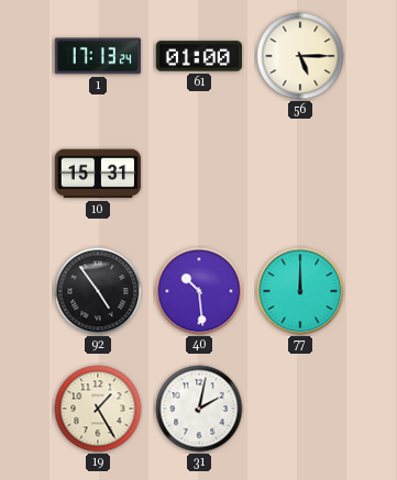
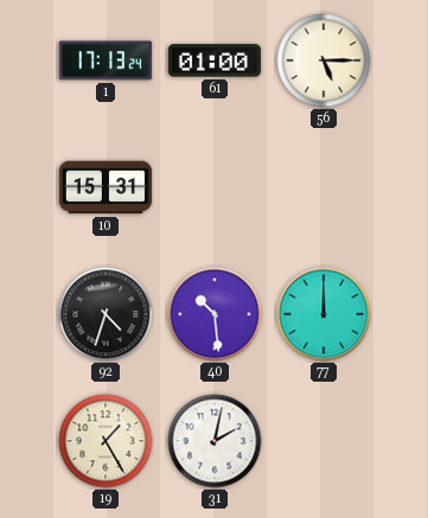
92: 4:54 -> 4:33
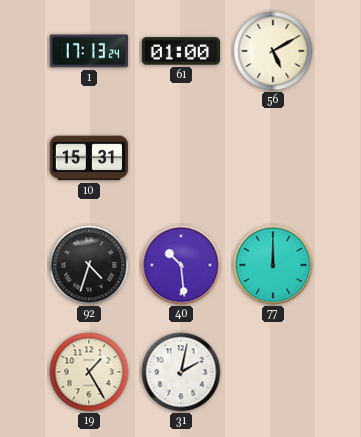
56: 5:15 -> 5:10
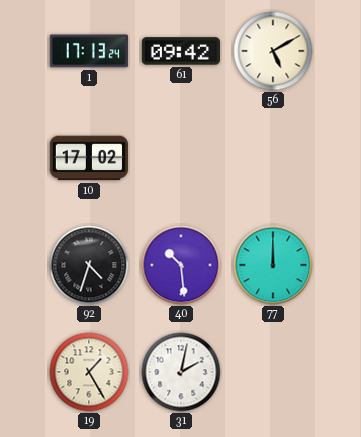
61: 01:00 -> 09:42
10: 15:31 -> 17:02
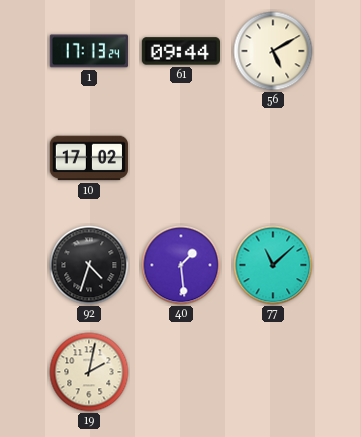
61: 09:42 -> 09:44
40: 10:29 -> 1:29
77: 12:00 -> 11:08
19: 1:25 -> 2:02
31: 2:02 -> none
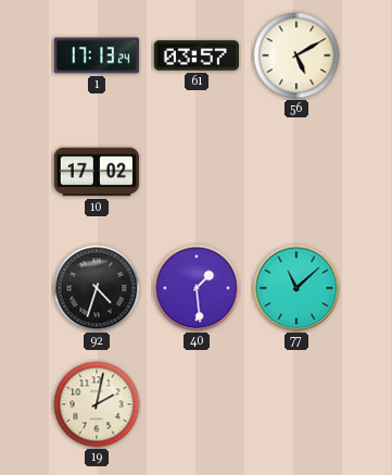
61: 09:44 -> 03:57
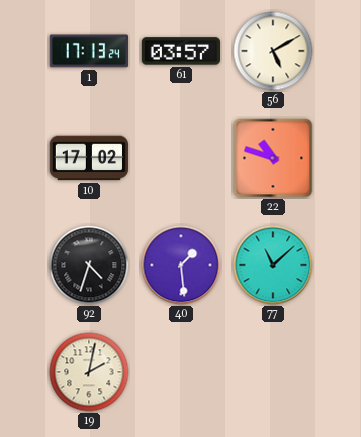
22: none -> 10:48
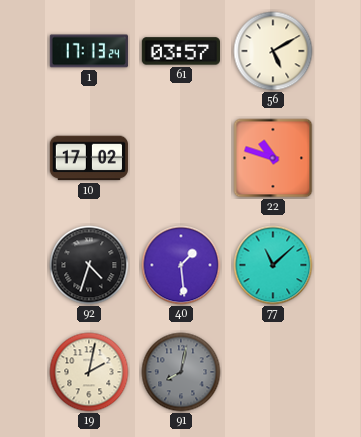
91: none -> 8:02
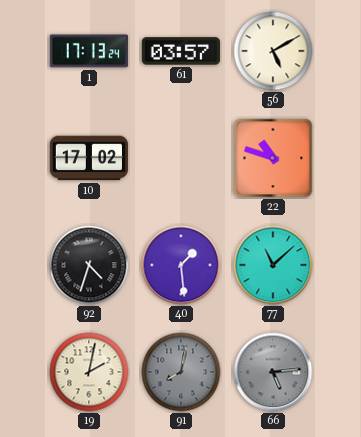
66: none -> 5:14
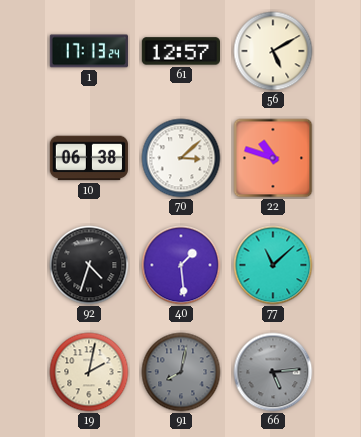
61: 03:57 -> 12:57
10: 17:02 -> 06:38
70: none -> 3:08
